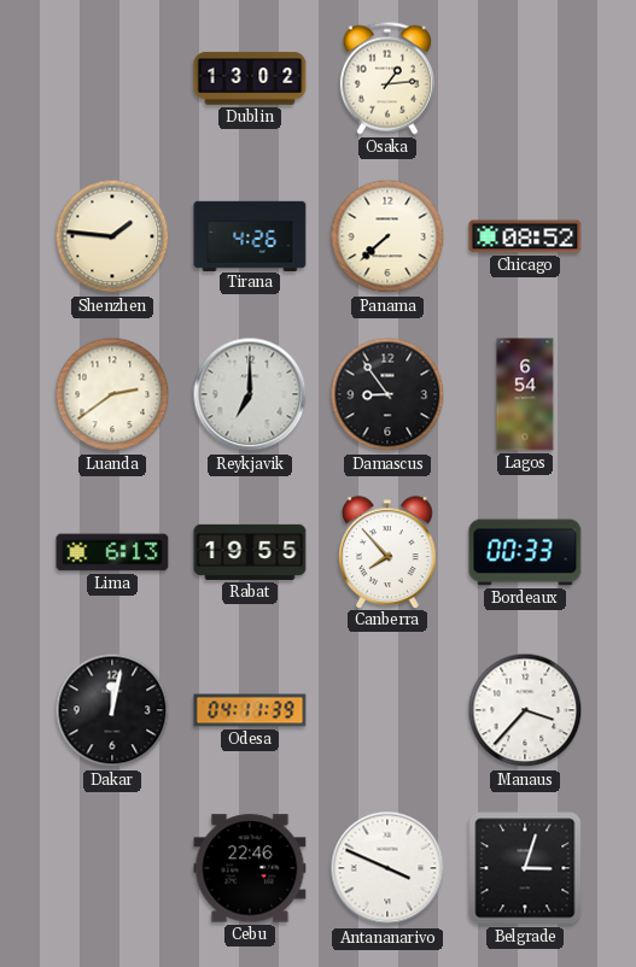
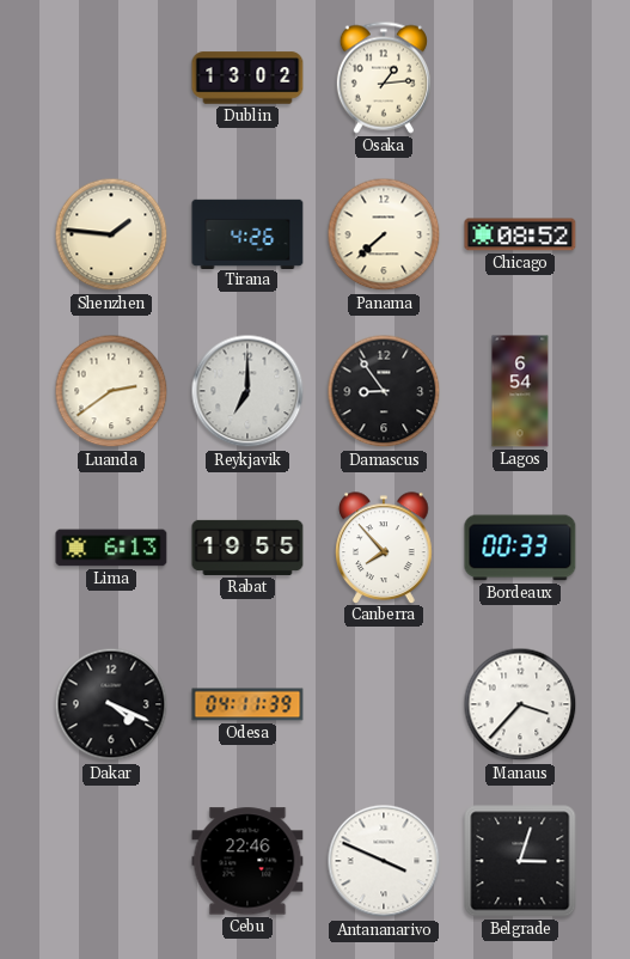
Dakar: 12:02 -> 4:19
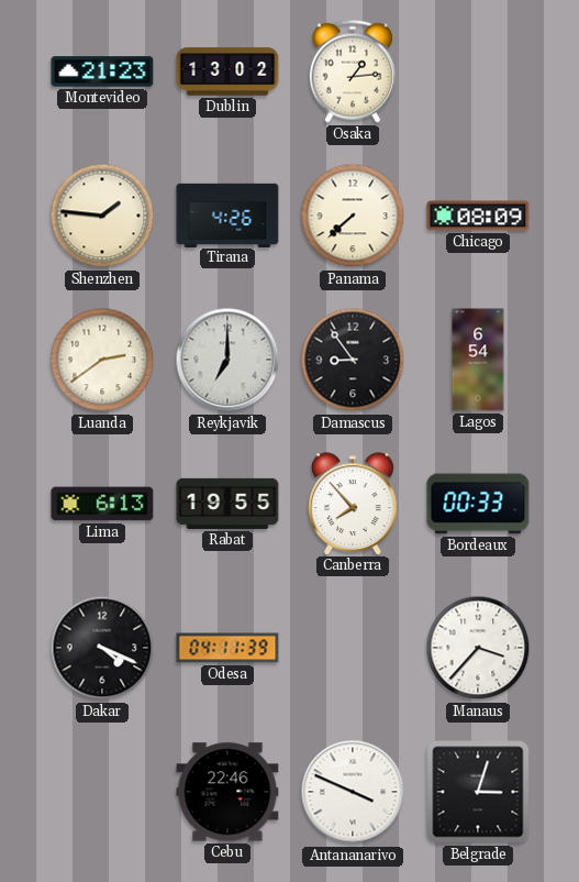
Montevideo: none -> 21:23
Chicago: 08:52 -> 08:09
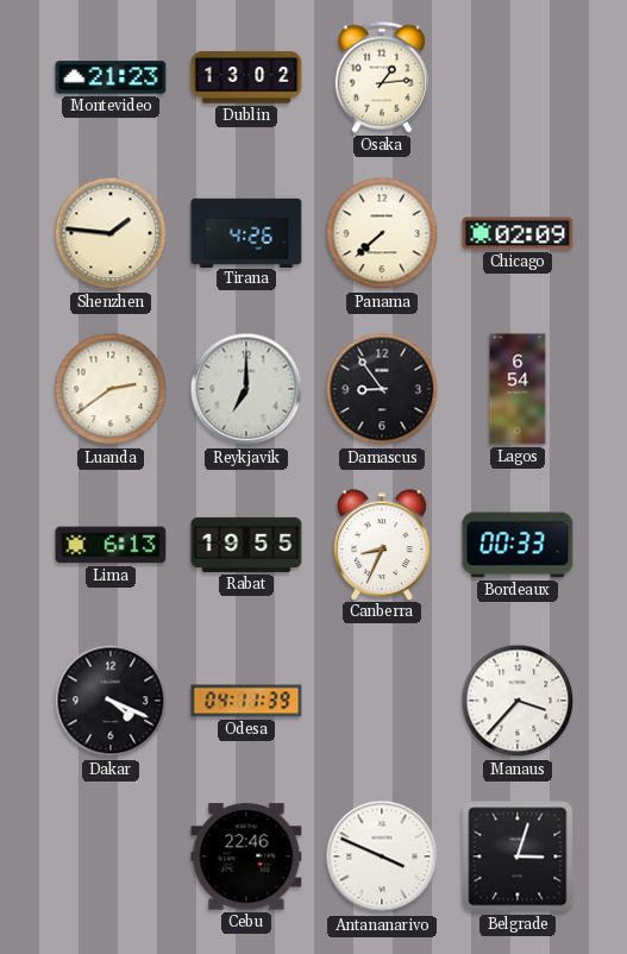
Chicago: 08:09 -> 02:09
Canberra: 7:53 -> 8:34
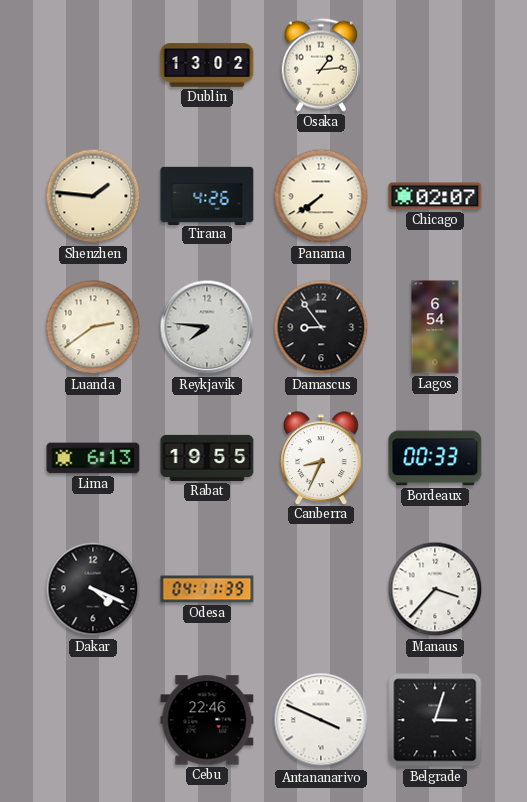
Montevideo: 21:23 -> none
Panama: 7:38 -> 7:39
Chicago: 02:09 -> 02:07
Reykjavik: 7:00 -> 7:46
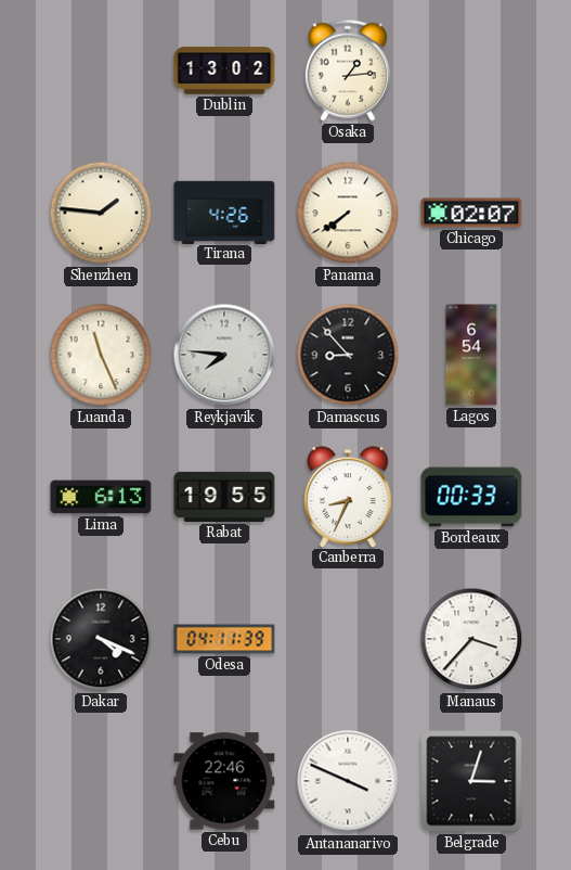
Luanda: 2:39 -> 11:26
Damascus: 8:54 -> 8:53
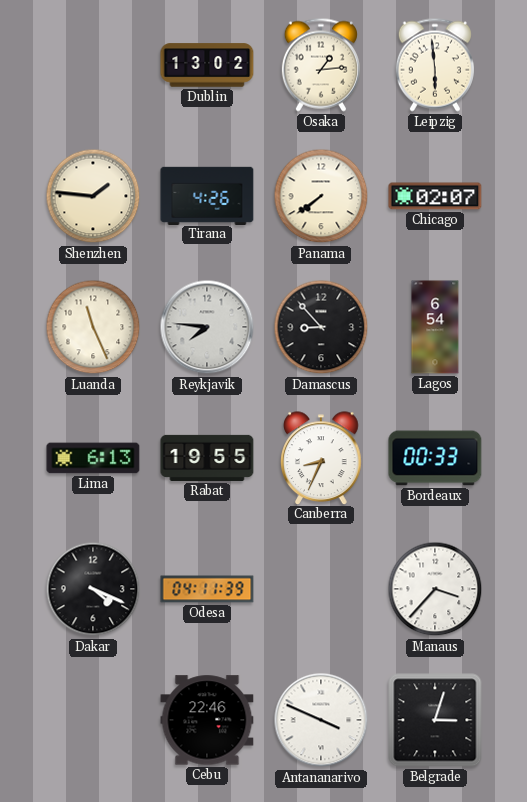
Leipzig: none -> 5:59
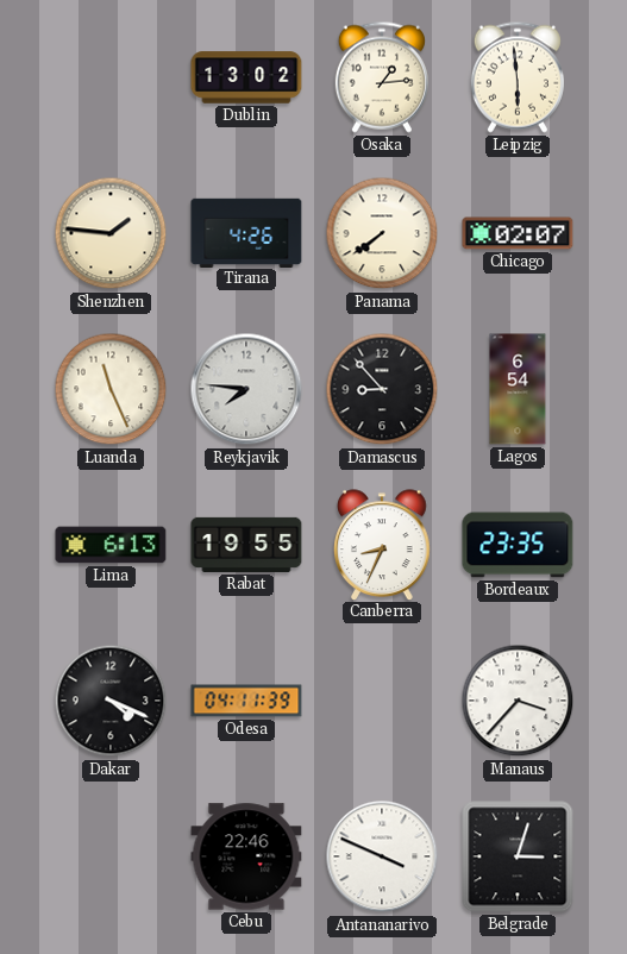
Bordeaux: 00:33 -> 23:35
